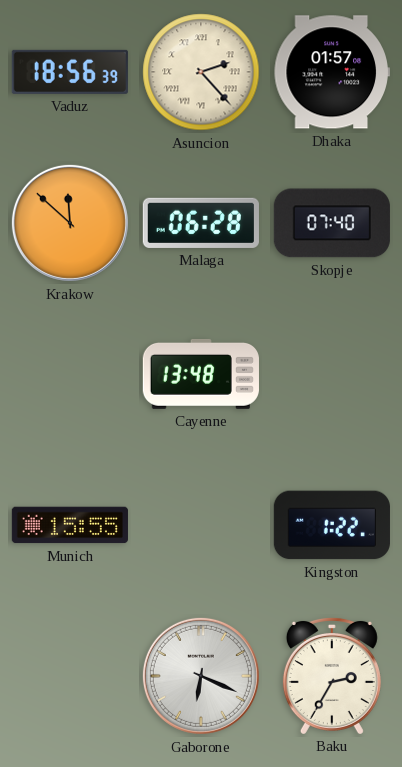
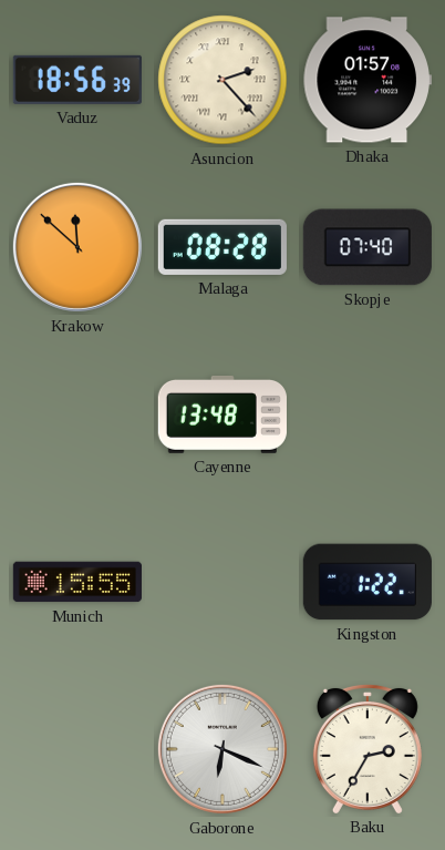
Malaga: 06:28 -> 08:28
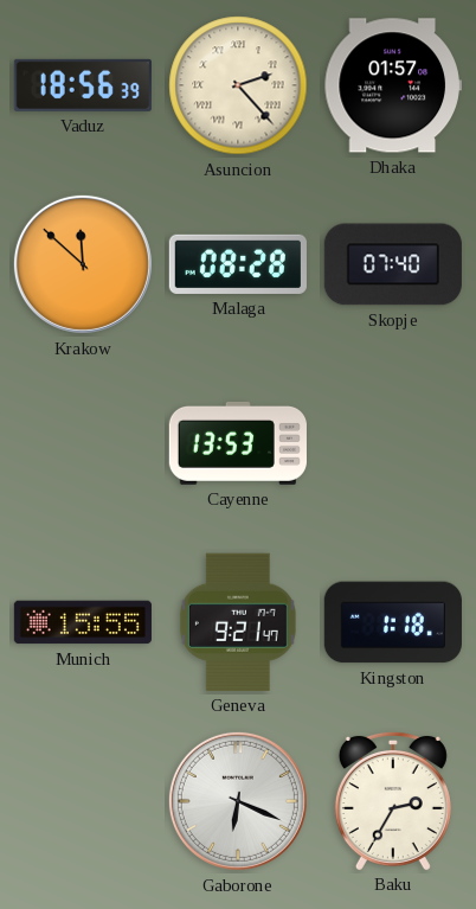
Cayenne: 13:48 -> 13:53
Geneva: none -> 9:21
Kingston: 1:22 -> 1:18
